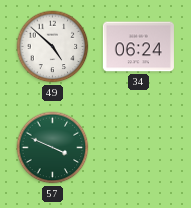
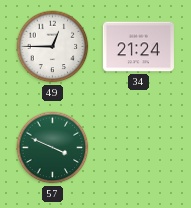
49: 4:52 -> 12:45
34: 06:24 -> 21:24
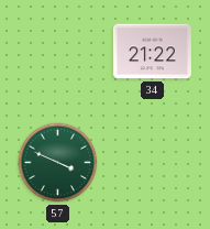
49: 12:45 -> none
34: 21:24 -> 21:22
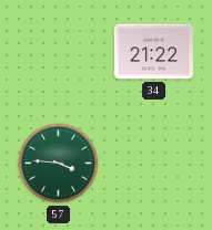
57: 3:49 -> 3:46
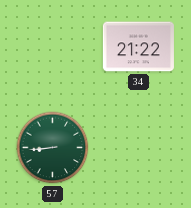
57: 3:46 -> 8:44
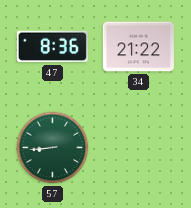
47: none -> 8:36
